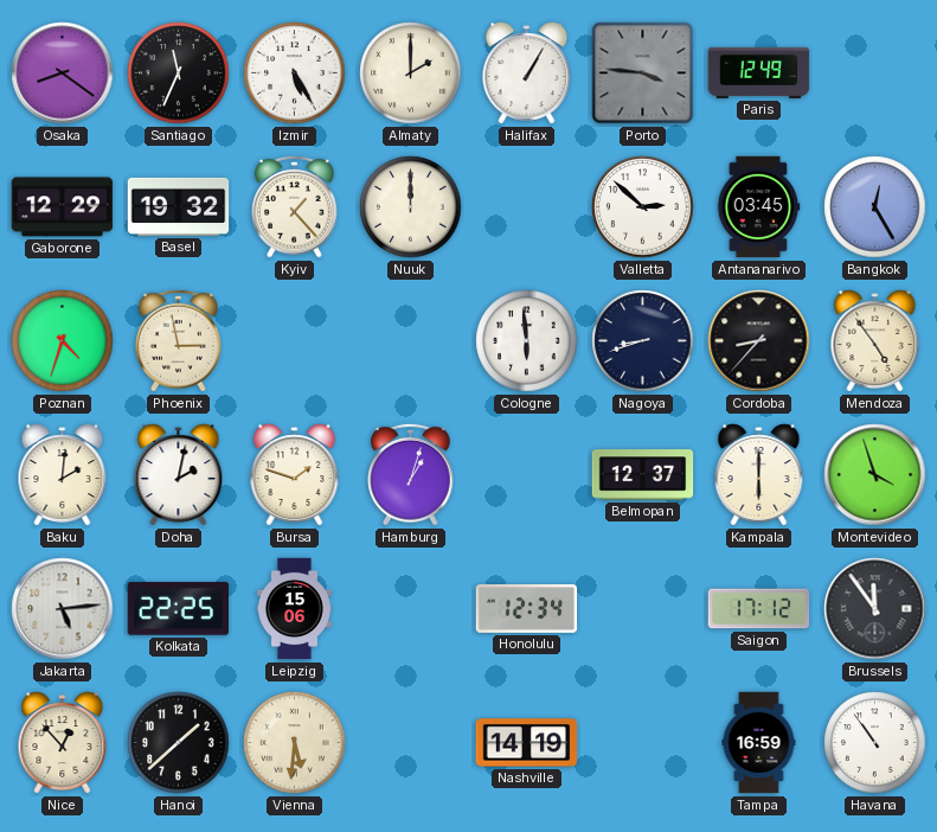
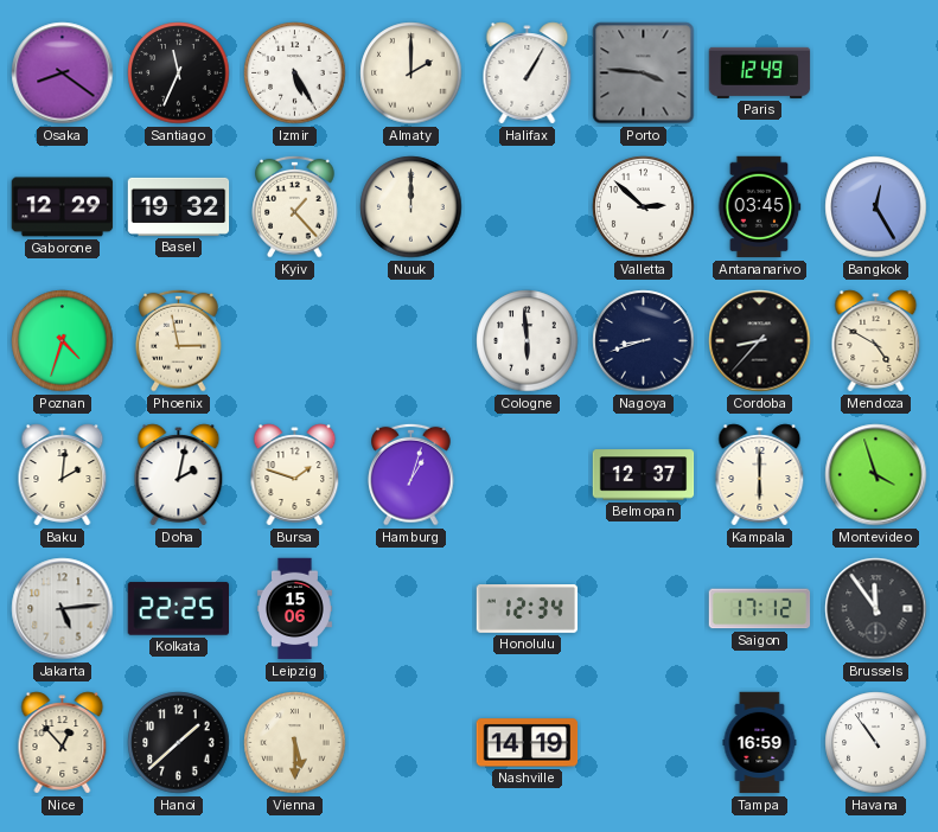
Mendoza: 4:54 -> 4:50
Vienna: 5:31 -> 5:30
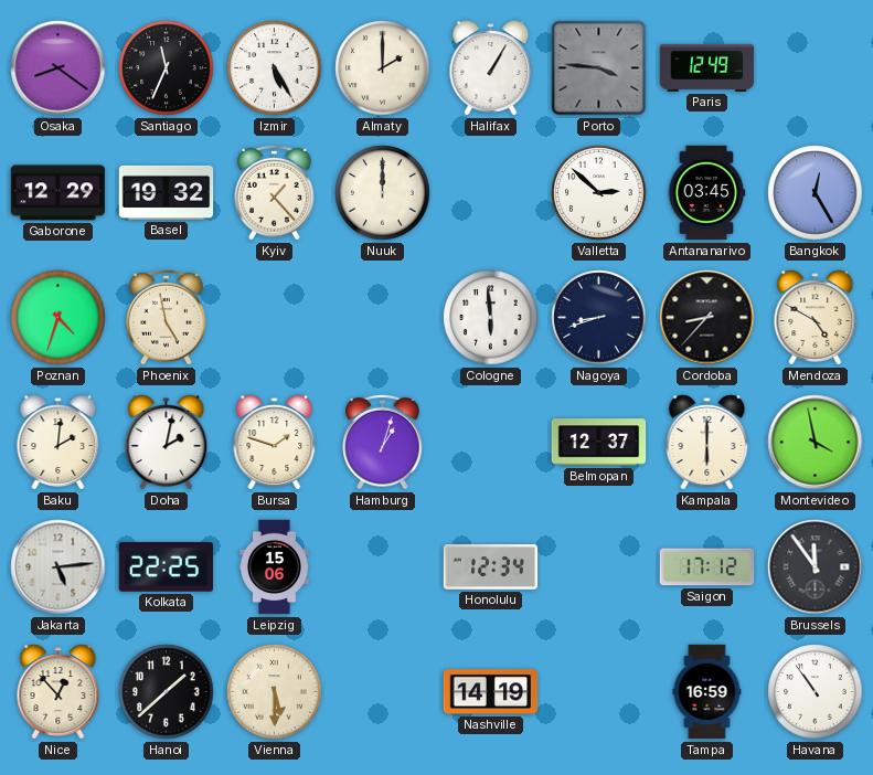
Phoenix: 2:58 -> 4:58
Montevideo: 3:57 -> 3:58
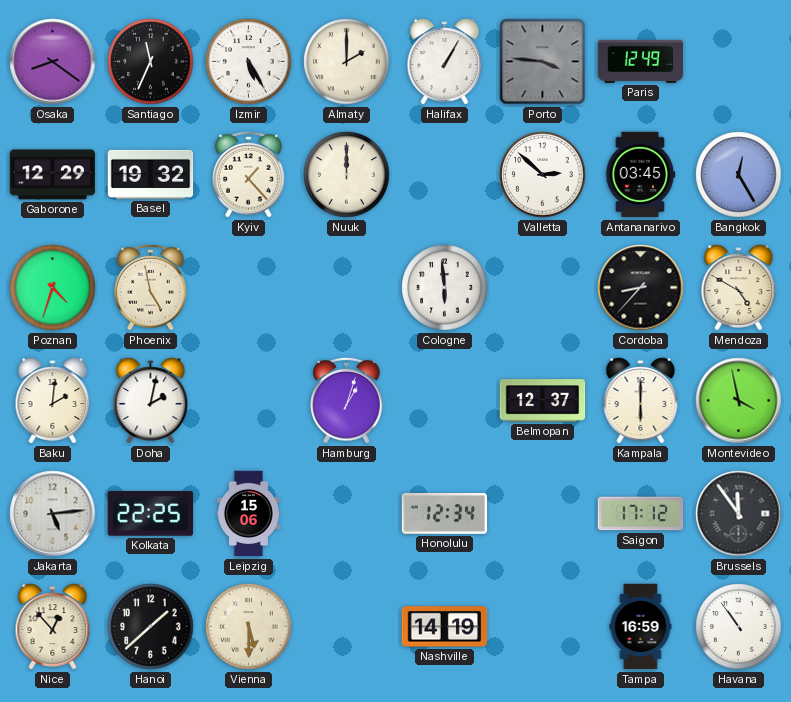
Nagoya: 8:42 -> none
Bursa: 1:48 -> none
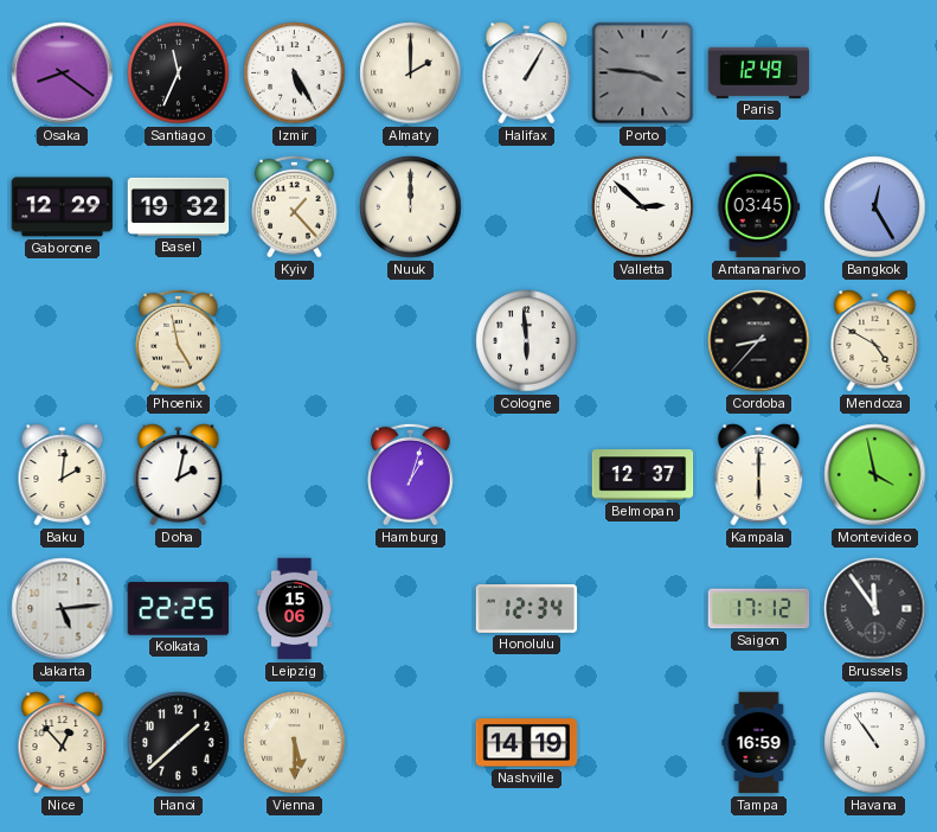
Poznan: 4:33 -> none
